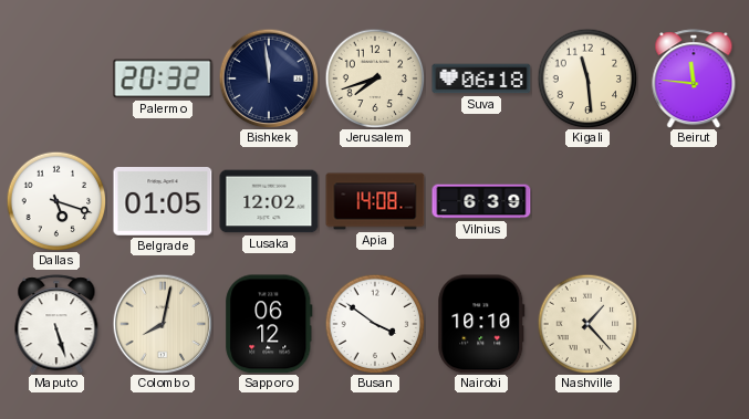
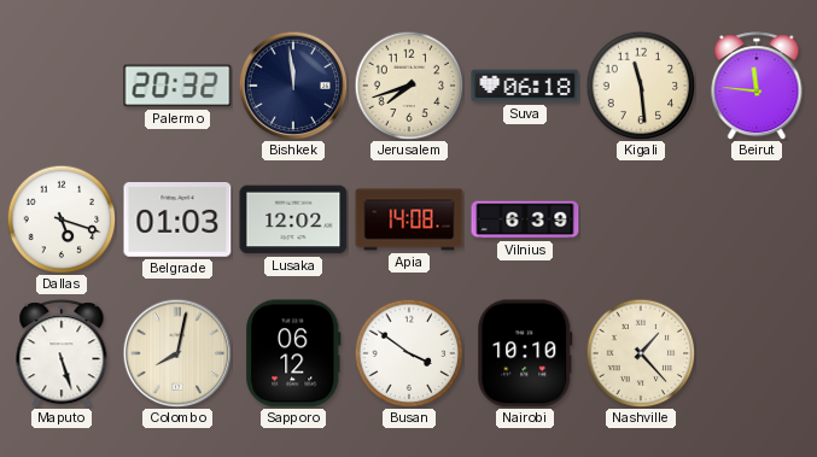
Belgrade: 01:05 -> 01:03
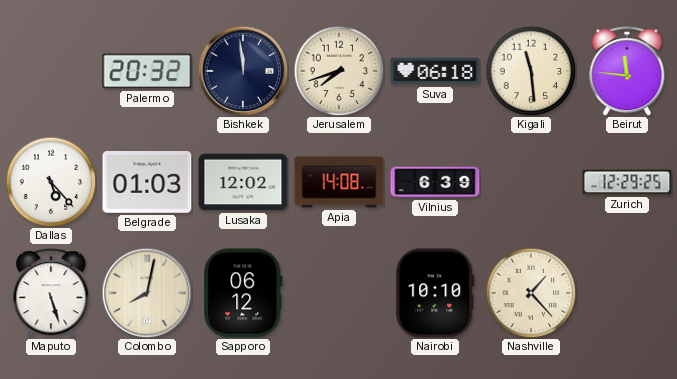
Dallas: 5:18 -> 5:23
Zurich: none -> 12:29
Busan: 3:51 -> none
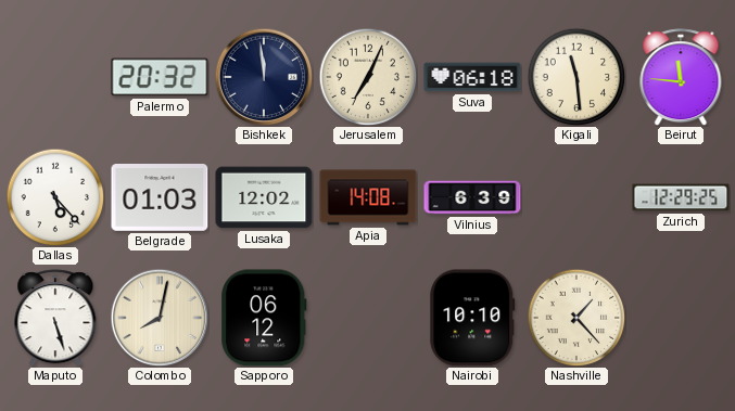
Jerusalem: 7:42 -> 7:04
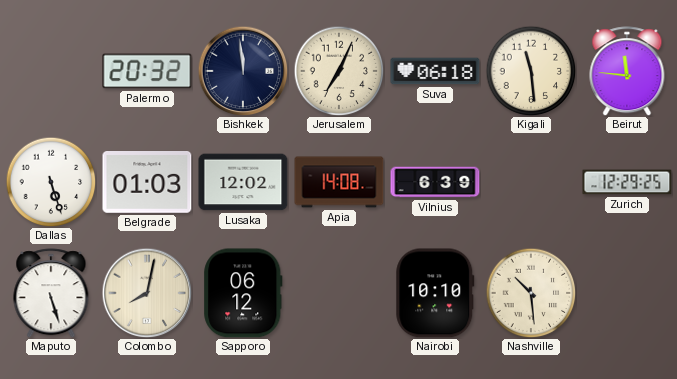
Dallas: 5:23 -> 5:27
Nashville: 1:23 -> 10:29
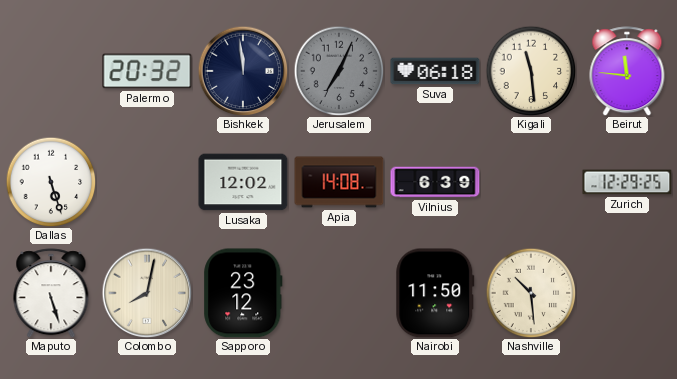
Jerusalem dial: cream -> grey
Belgrade: 01:03 -> none
Sapporo: 06:12 -> 23:12
Nairobi: 10:10 -> 11:50
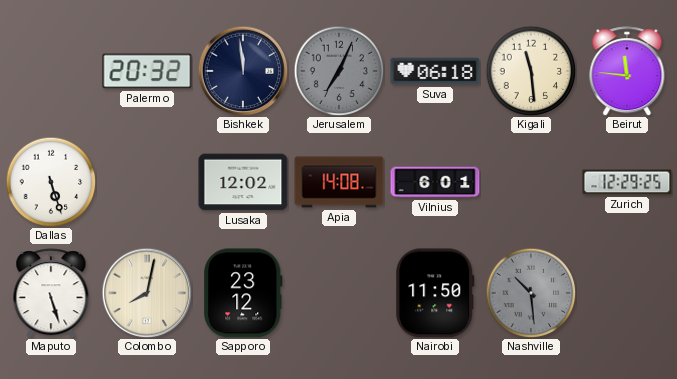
Vilnius: 6:39 -> 6:01
Nashville dial: cream -> grey
